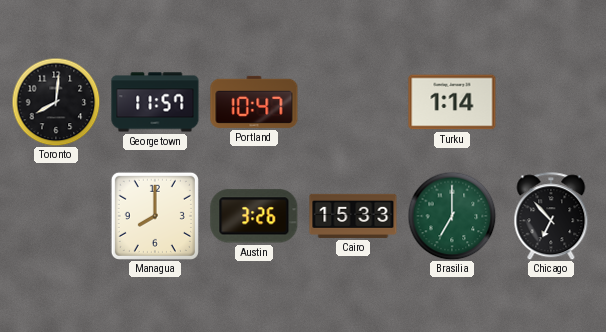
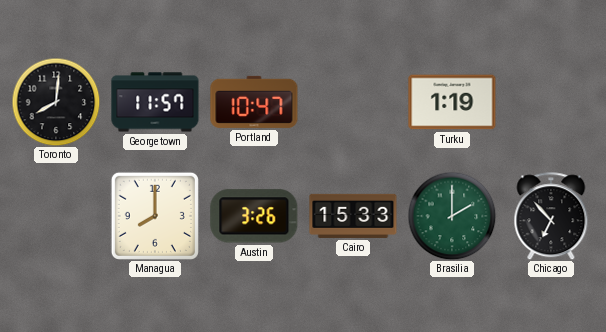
Turku: 1:14 -> 1:19
Brasilia: 7:00 -> 2:00
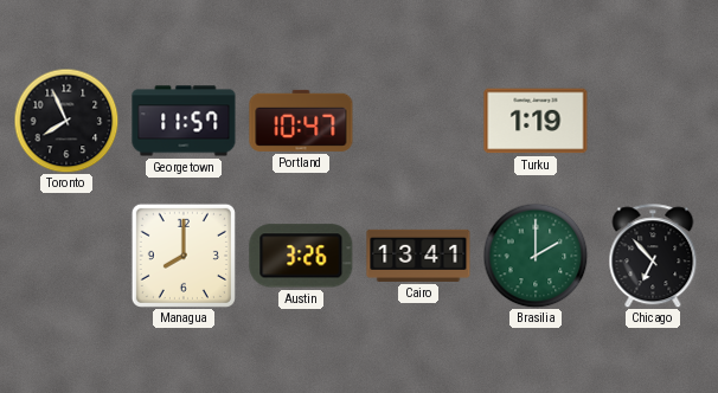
Toronto: 8:01 -> 7:56
Cairo: 15:33 -> 13:41
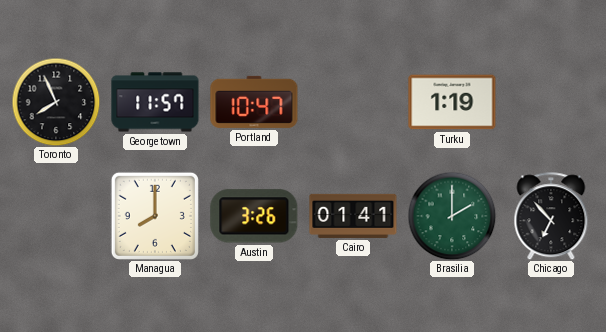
Cairo: 13:41 -> 01:41
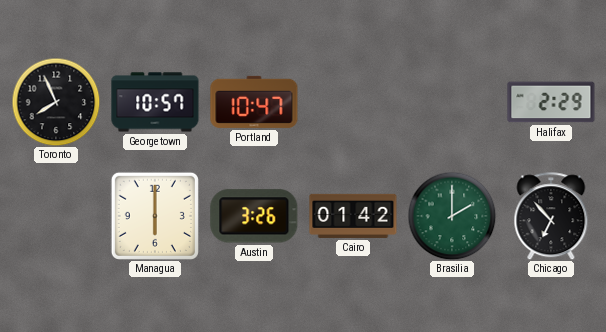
Georgetown: 11:57 -> 10:57
Turku: 1:19 -> none
Halifax: none -> 2:29
Managua: 8:00 -> 6:00
Cairo: 01:41 -> 01:42
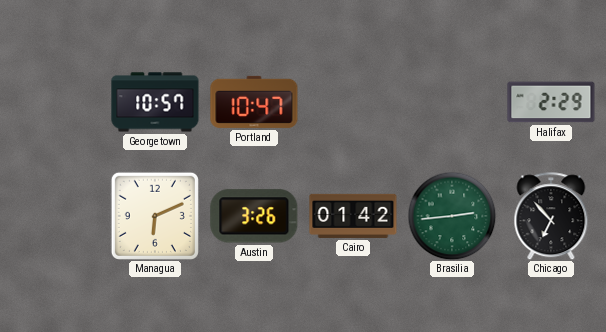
Toronto: 7:56 -> none
Managua: 6:00 -> 6:11
Brasilia: 2:00 -> 2:44
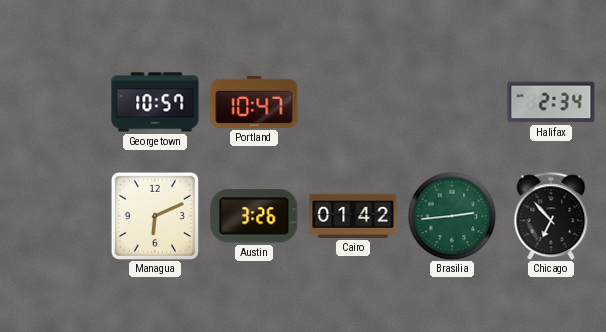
Halifax: 2:29 -> 2:34
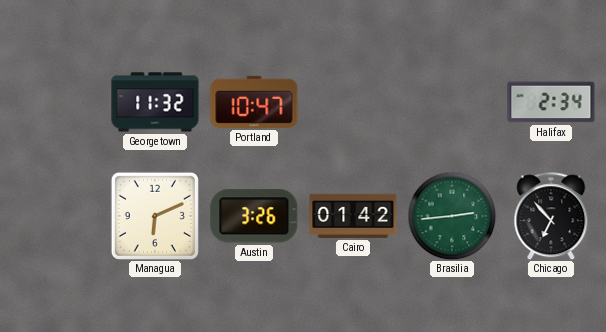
Georgetown: 10:57 -> 11:32
